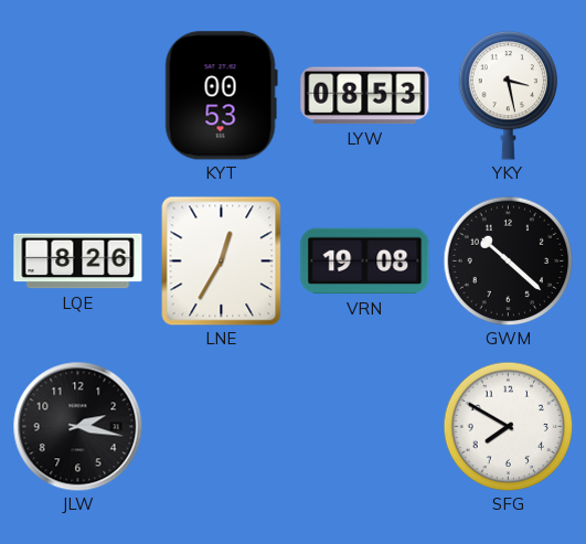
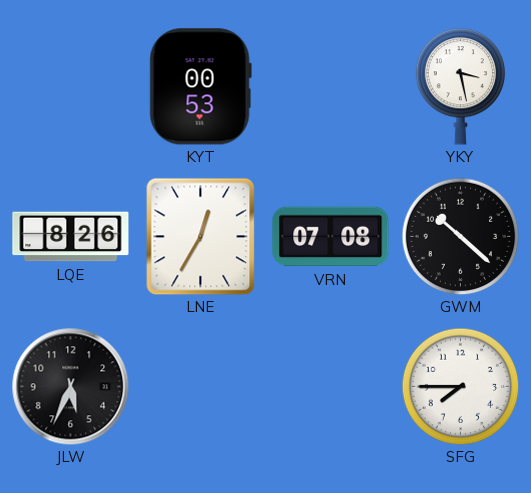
LYW: 08:53 -> none
VRN: 19:08 -> 07:08
JLW: 2:17 -> 5:34
SFG: 7:50 -> 7:45
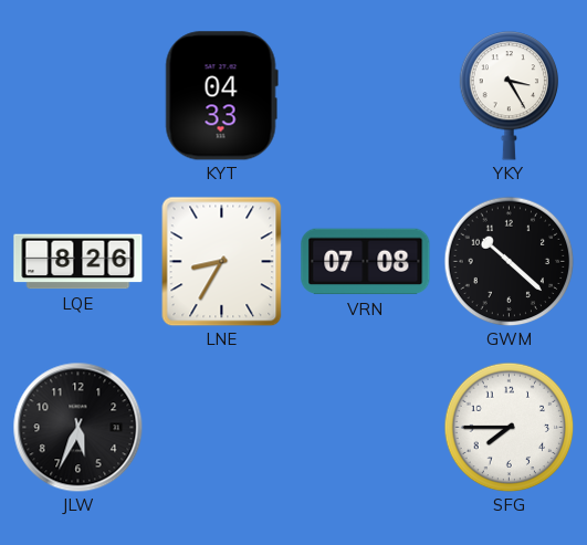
KYT: 00:53 -> 04:33
YKY: 3:28 -> 3:25
LNE: 12:35 -> 8:35
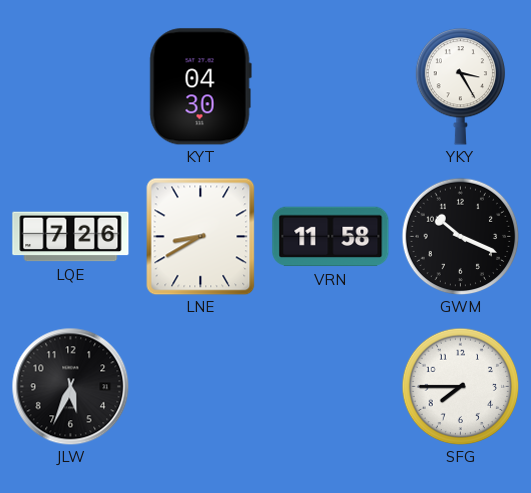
KYT: 04:33 -> 04:30
LQE: 8:26 -> 7:26
LNE: 8:35 -> 8:40
VRN: 07:08 -> 11:58
GWM: 10:22 -> 10:19
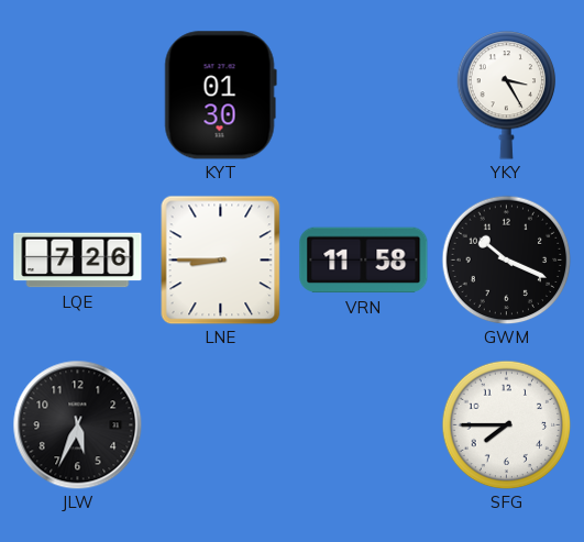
KYT: 04:30 -> 01:30
LNE: 8:40 -> 8:45
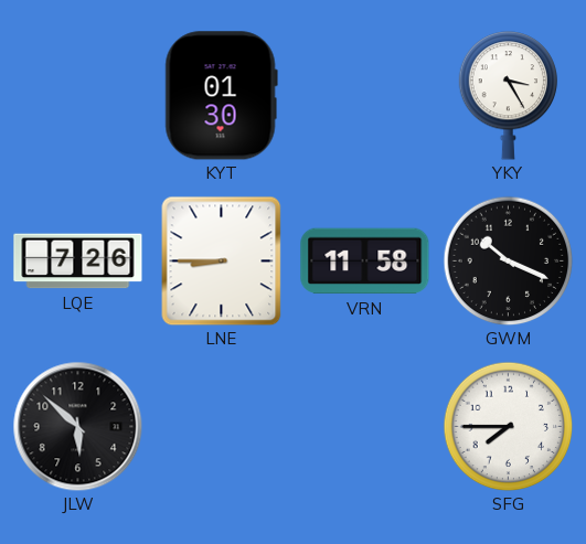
JLW: 5:34 -> 5:52
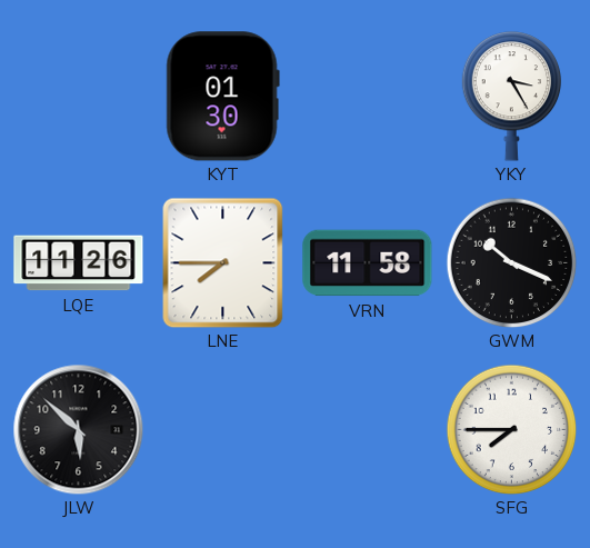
LQE: 7:26 -> 11:26
LNE: 8:45 -> 7:45
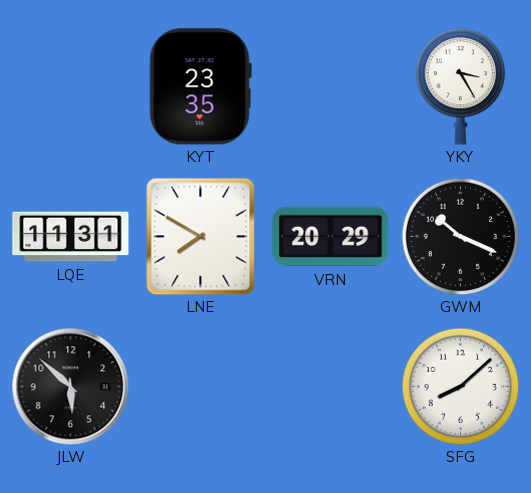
KYT: 01:30 -> 23:35
LQE: 11:26 -> 11:31
LNE: 7:45 -> 7:50
VRN: 11:58 -> 20:29
SFG: 7:45 -> 8:08
